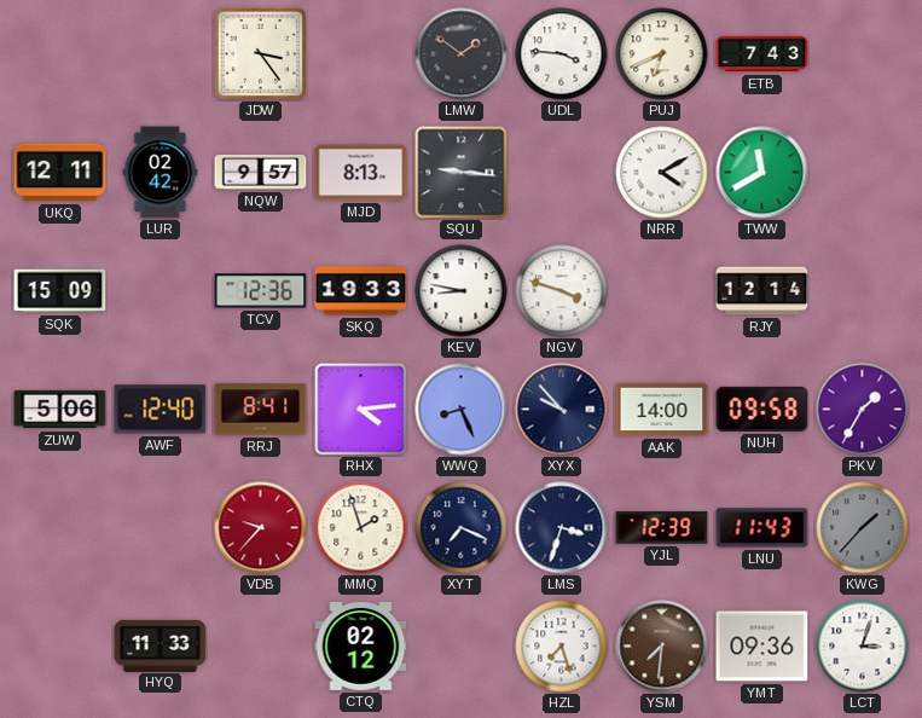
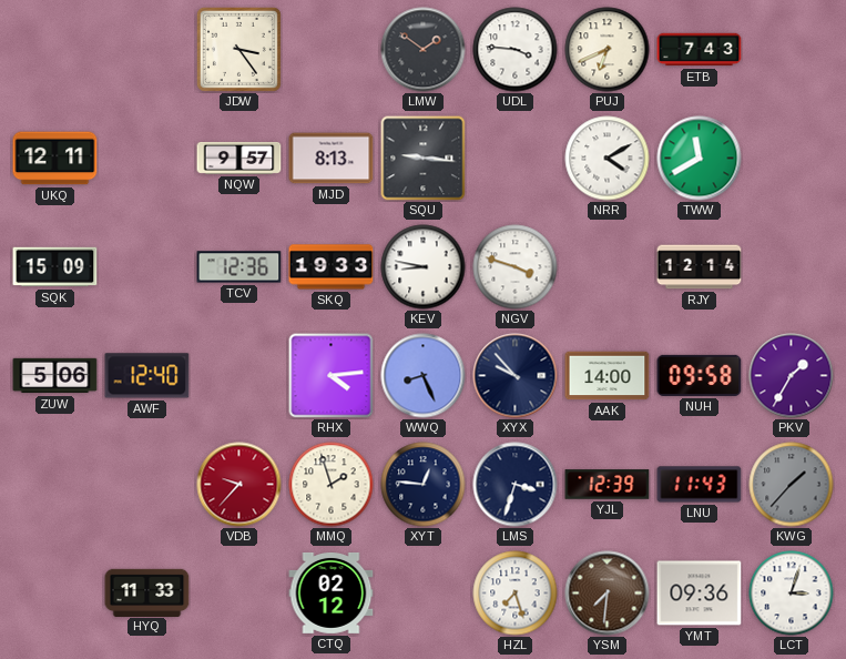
LUR: 02:42 -> none
RRJ: 8:41 -> none
XYT: 7:19 -> 12:46
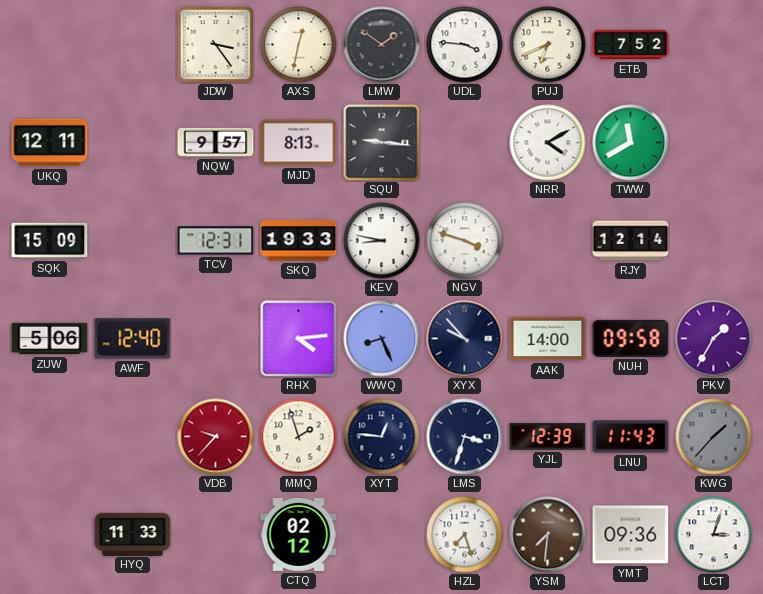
AXS: none -> 12:32
ETB: 7:43 -> 7:52
TCV: 12:36 -> 12:31
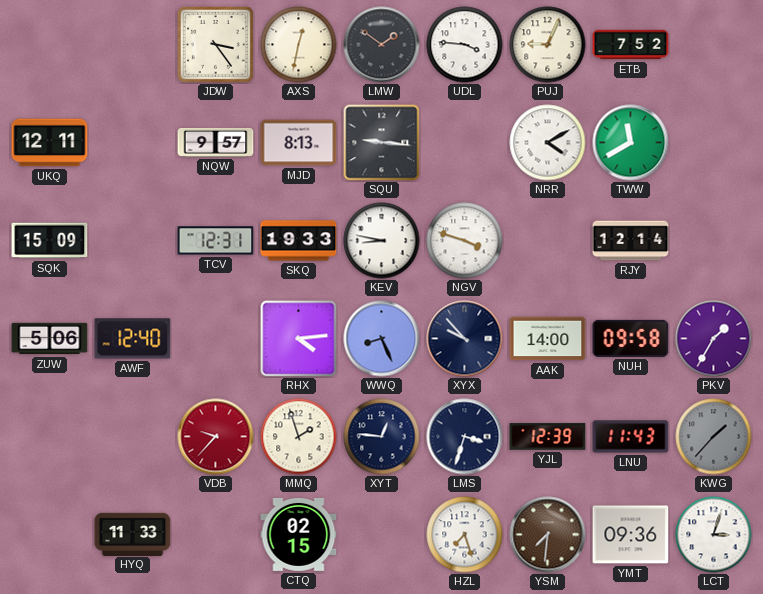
PUJ: 6:41 -> 9:04
CTQ: 02:12 -> 02:15
